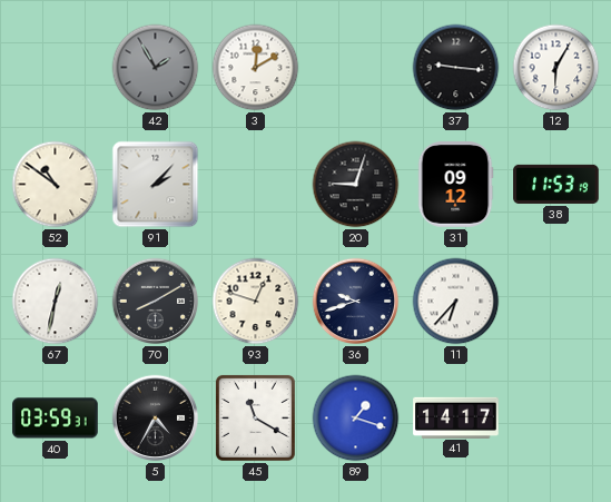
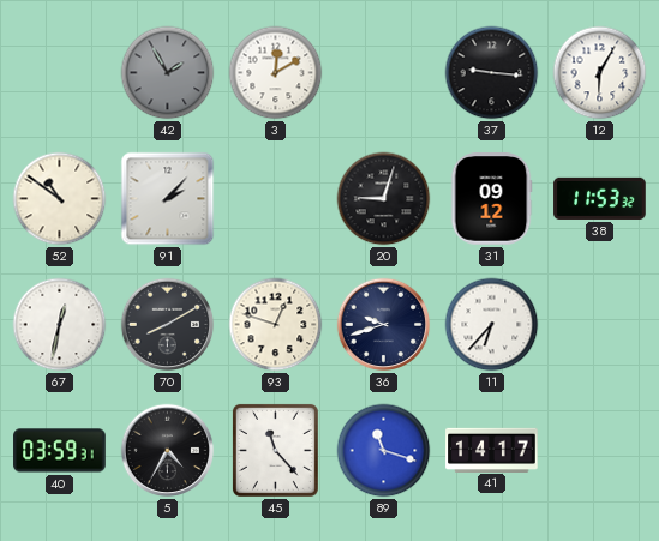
38: 11:53:19 -> 11:53:32
45: 11:20 -> 11:23
89: 1:18 -> 11:18
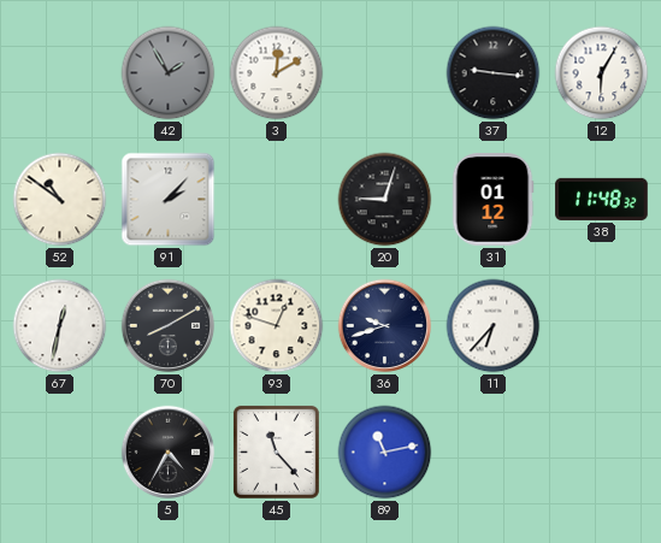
31: 09:12 -> 01:12
38: 11:53 -> 11:48
40: 03:59 -> none
89: 11:18 -> 11:13
41: 14:17 -> none
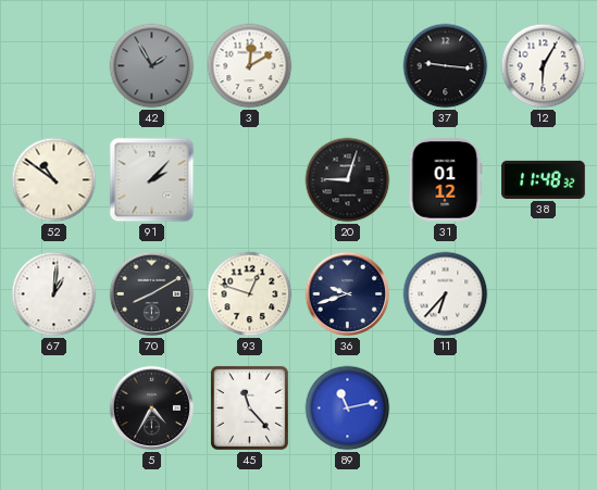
67: 12:32 -> 1:01
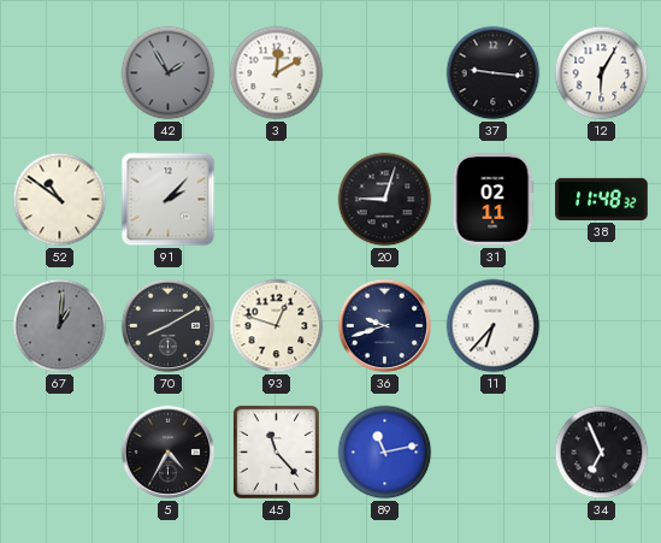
31: 01:12 -> 02:11
67 dial: white -> grey
34: none -> 6:56
